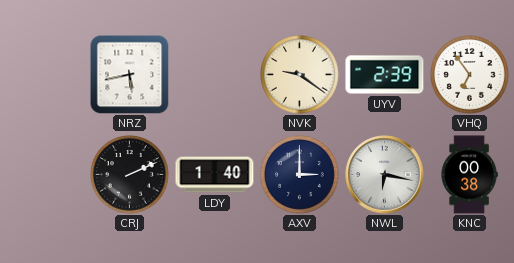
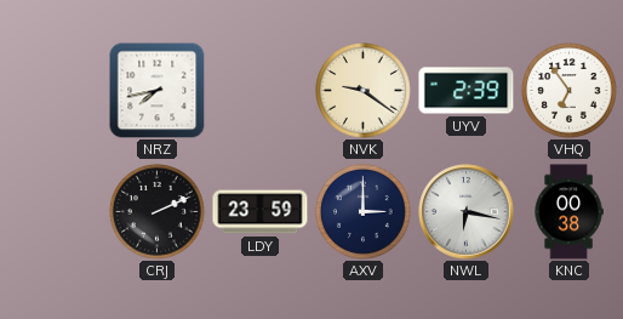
NRZ: 5:43 -> 7:43
LDY: 1:40 -> 23:59
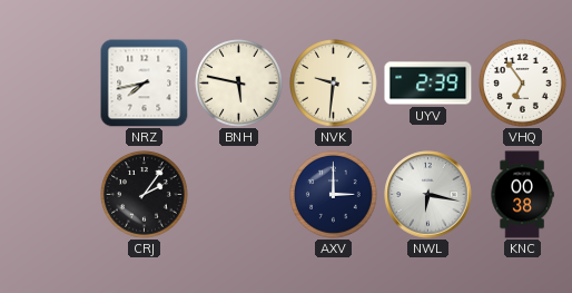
BNH: none -> 5:47
NVK: 9:21 -> 9:31
CRJ: 2:11 -> 2:06
LDY: 23:59 -> none
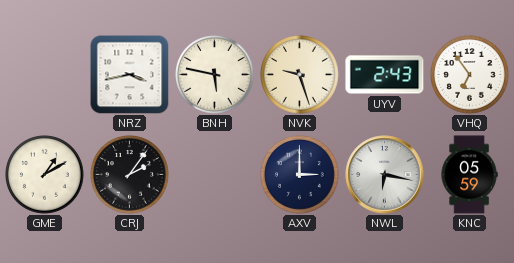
NRZ: 7:43 -> 3:43
NVK: 9:31 -> 9:27
UYV: 2:39 -> 2:43
GME: none -> 1:10
KNC: 00:38 -> 05:59
